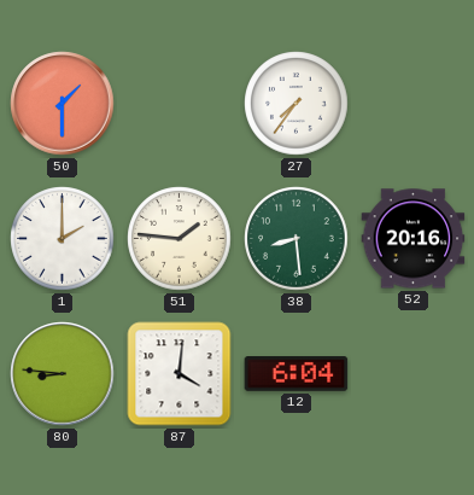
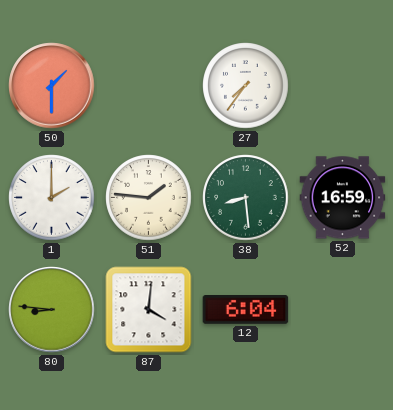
52: 20:16 -> 16:59
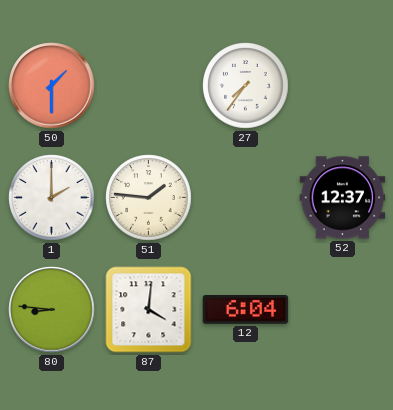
38: 8:29 -> none
52: 16:59 -> 12:37
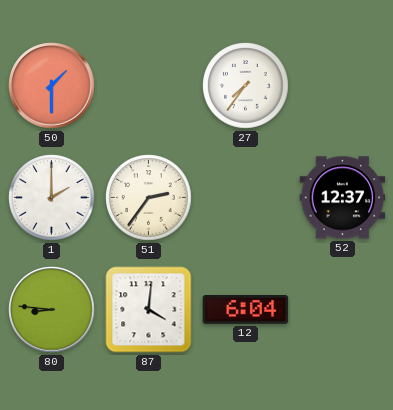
51: 1:46 -> 2:36
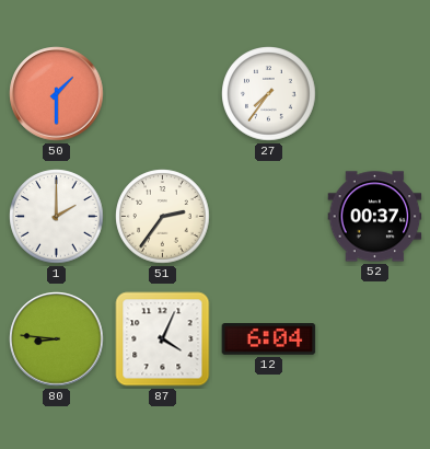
52: 12:37 -> 00:37
87: 4:01 -> 4:04
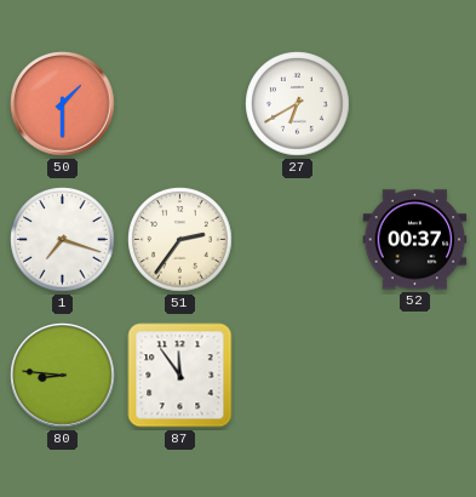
27: 7:36 -> 6:40
1: 2:00 -> 7:18
87: 4:04 -> 11:54
12: 6:04 -> none
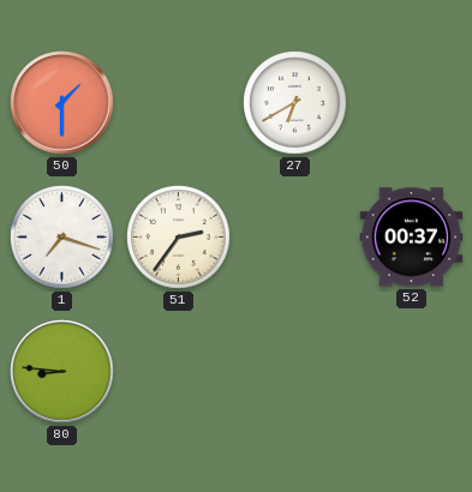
87: 11:54 -> none
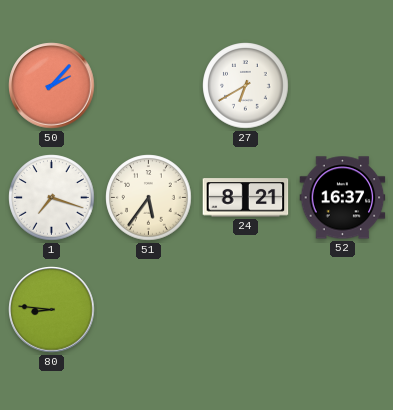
50: 1:30 -> 2:07
51: 2:36 -> 5:36
24: none -> 8:21
52: 00:37 -> 16:37
